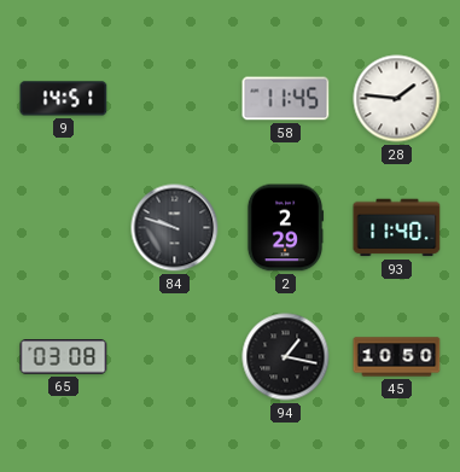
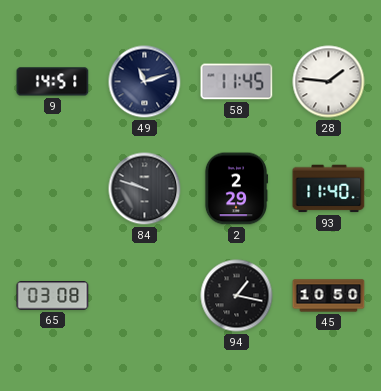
49: none -> 11:12
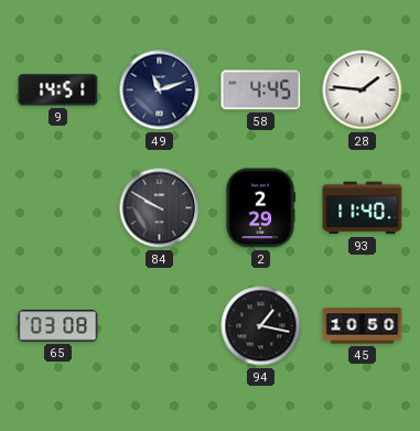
58: 11:45 -> 4:45
84: 9:48 -> 9:50
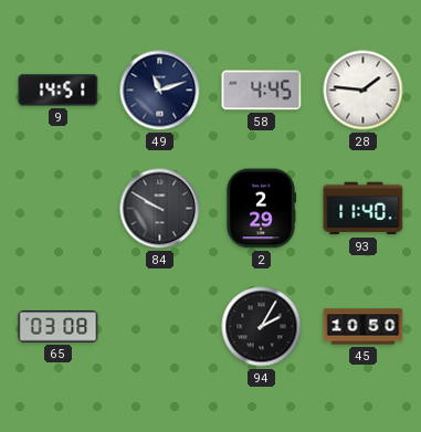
94: 1:17 -> 2:05
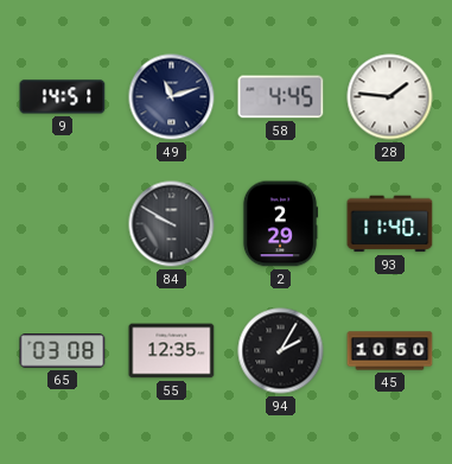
55: none -> 12:35
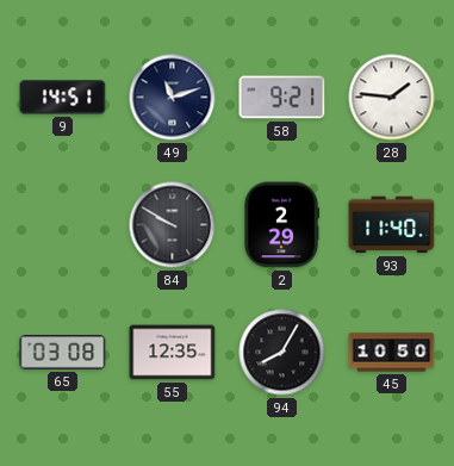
58: 4:45 -> 9:21
94: 2:05 -> 8:05
